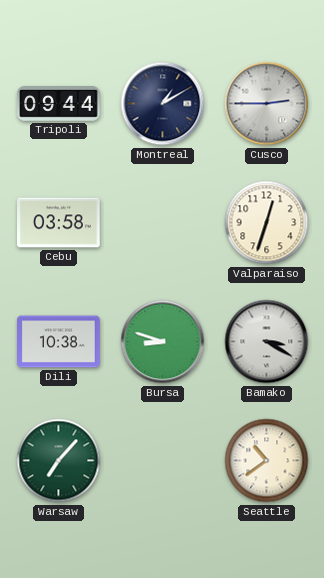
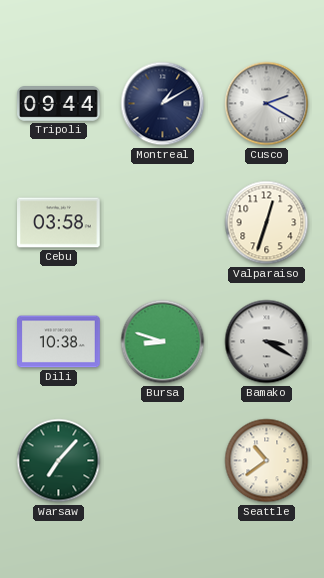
Cusco: 2:45 -> 2:20
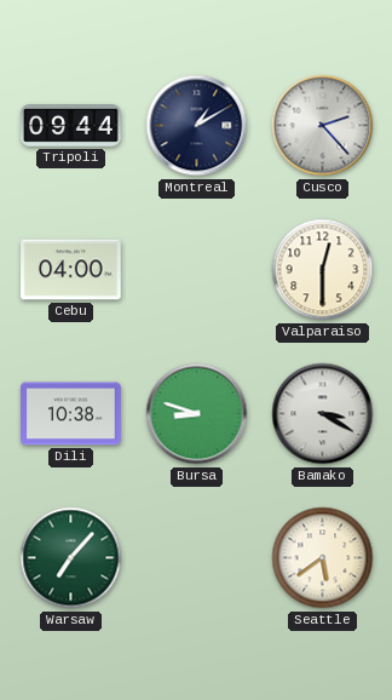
Cusco: 2:20 -> 2:23
Cebu: 03:58 -> 04:00
Valparaiso: 12:33 -> 12:30
Seattle: 10:39 -> 5:39
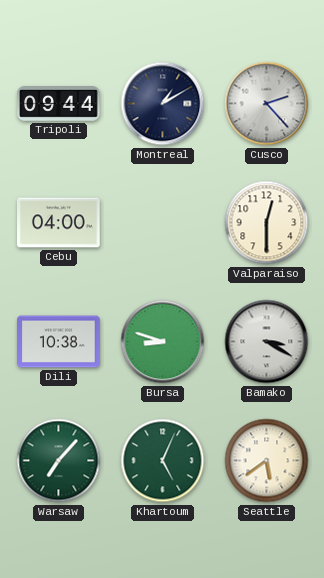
Khartoum: none -> 5:04
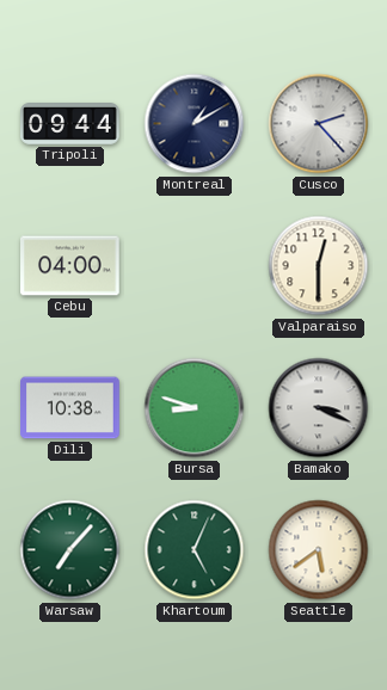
Bamako: 3:20 -> 3:19
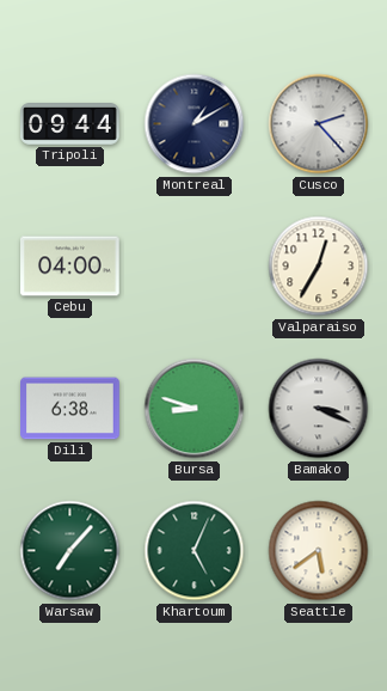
Valparaiso: 12:30 -> 12:35
Dili: 10:38 -> 6:38
